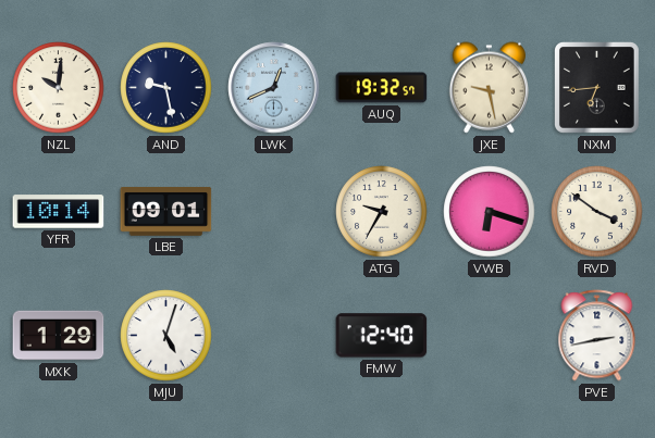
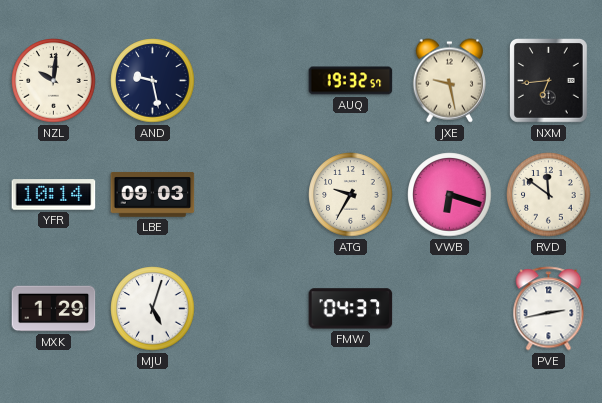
LWK: 12:41 -> none
LBE: 09:01 -> 09:03
RVD: 3:51 -> 11:51
FMW: 12:40 -> 04:37
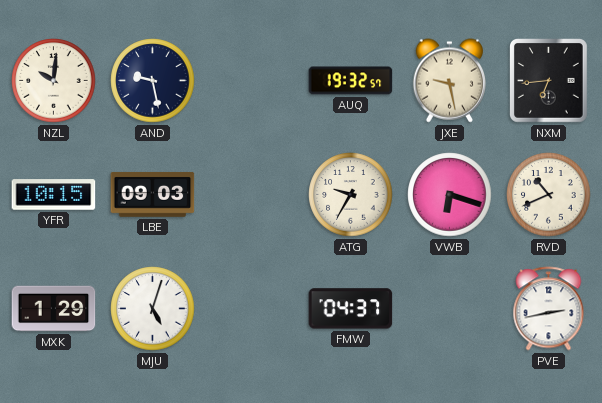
YFR: 10:14 -> 10:15
RVD: 11:51 -> 10:41
